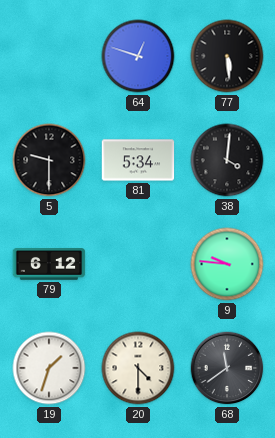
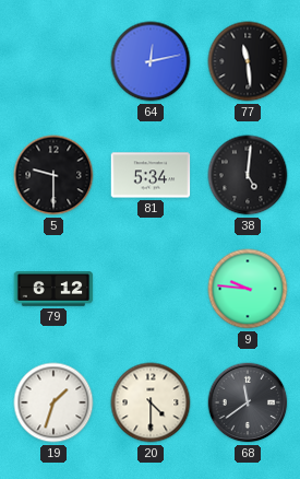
64: 12:48 -> 12:13
77: 5:29 -> 11:29
38: 4:01 -> 5:01
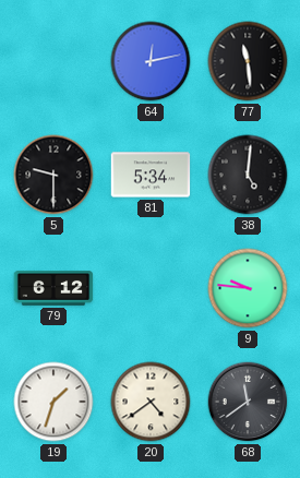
20: 4:30 -> 4:39
